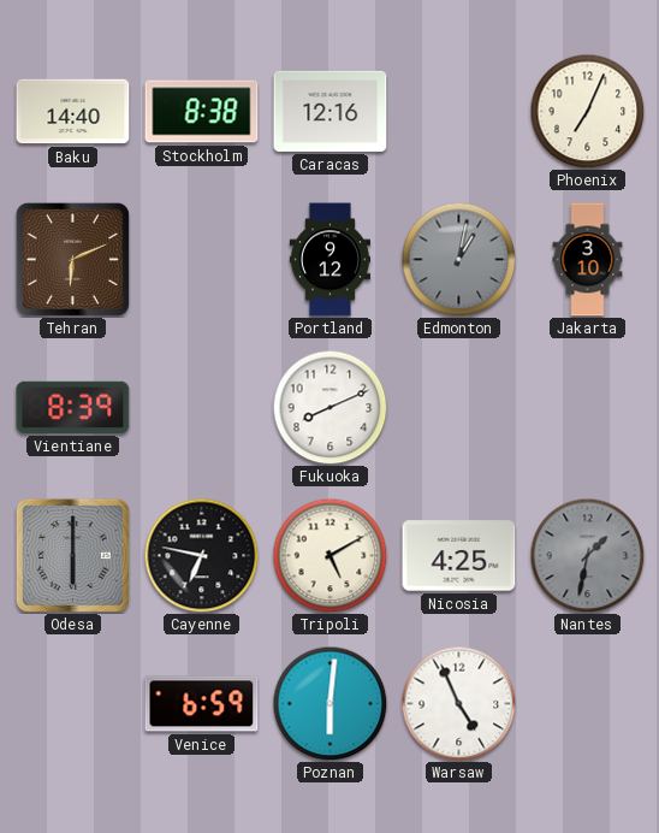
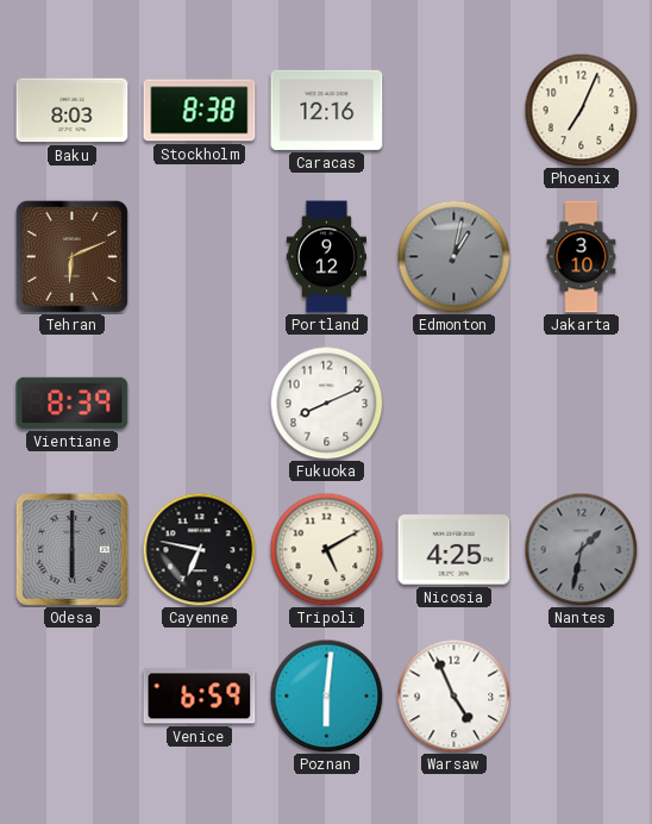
Baku: 14:40 -> 8:03
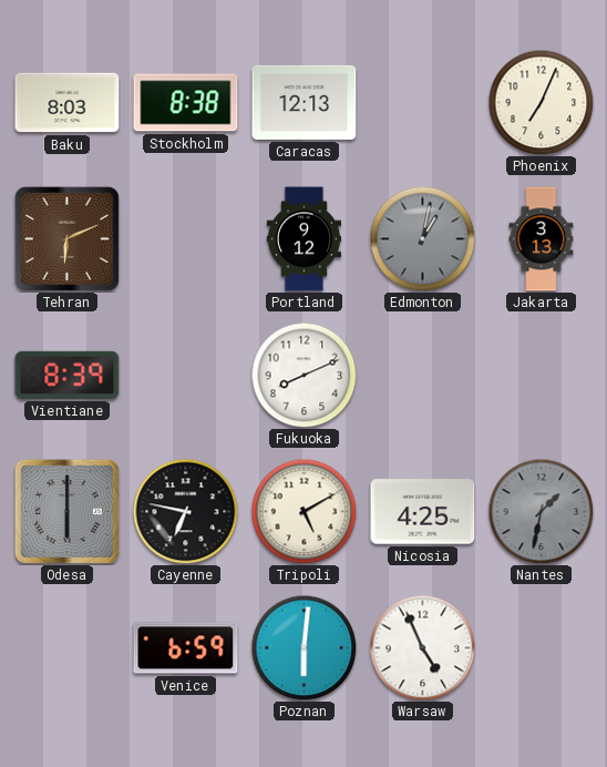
Caracas: 12:16 -> 12:13
Jakarta: 3:10 -> 3:13
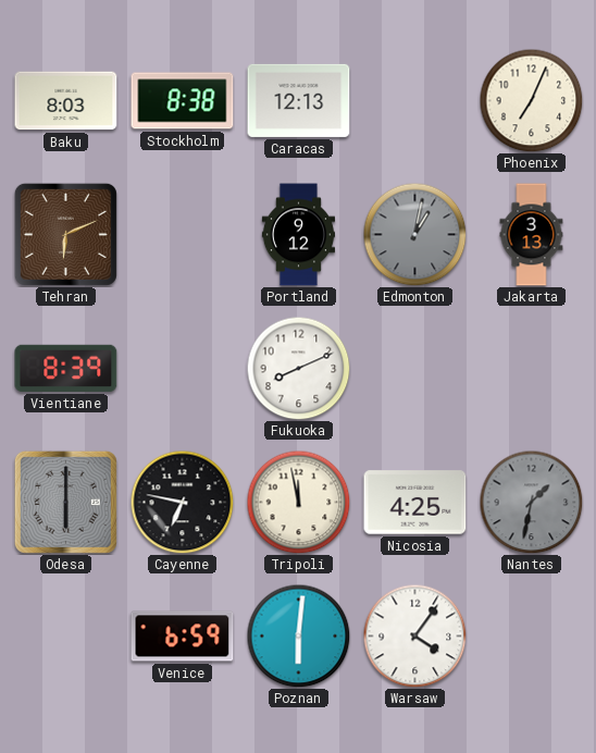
Tripoli: 5:10 -> 11:58
Warsaw: 4:56 -> 4:06
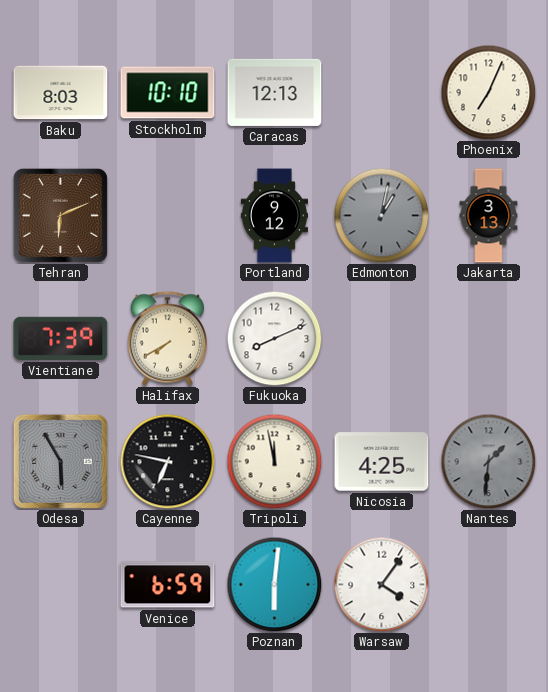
Stockholm: 8:38 -> 10:10
Vientiane: 8:39 -> 7:39
Halifax: none -> 7:40
Odesa: 6:00 -> 5:55
Nantes: 1:32 -> 1:31
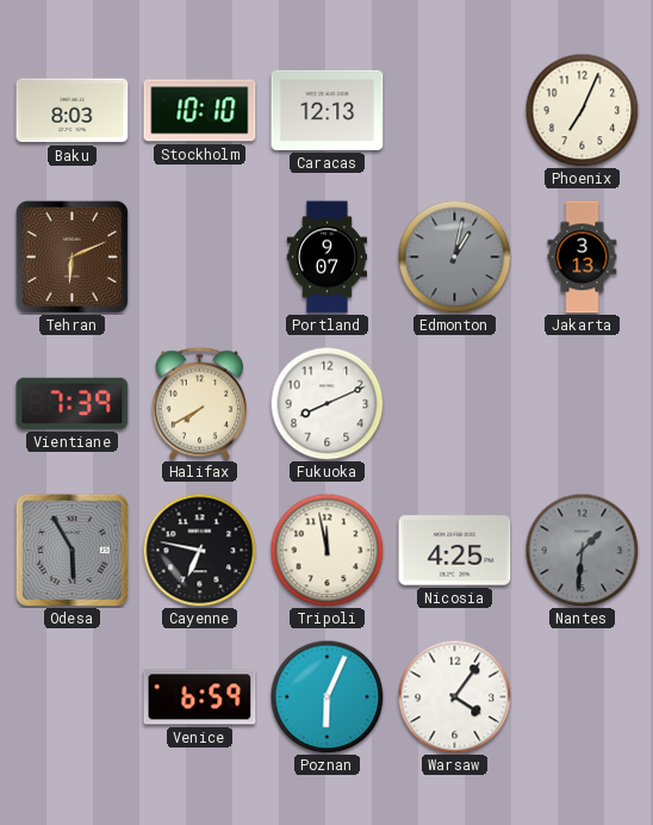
Portland: 9:12 -> 9:07
Poznan: 6:01 -> 6:04
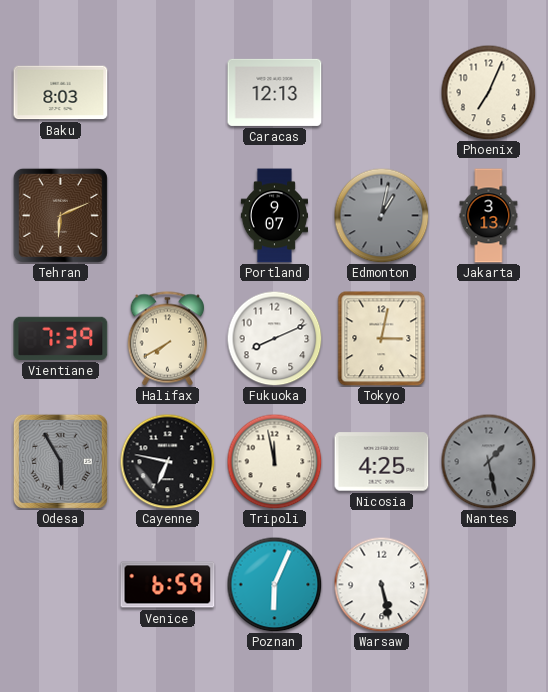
Stockholm: 10:10 -> none
Tokyo: none -> 3:02
Nantes: 1:31 -> 1:28
Warsaw: 4:06 -> 5:28
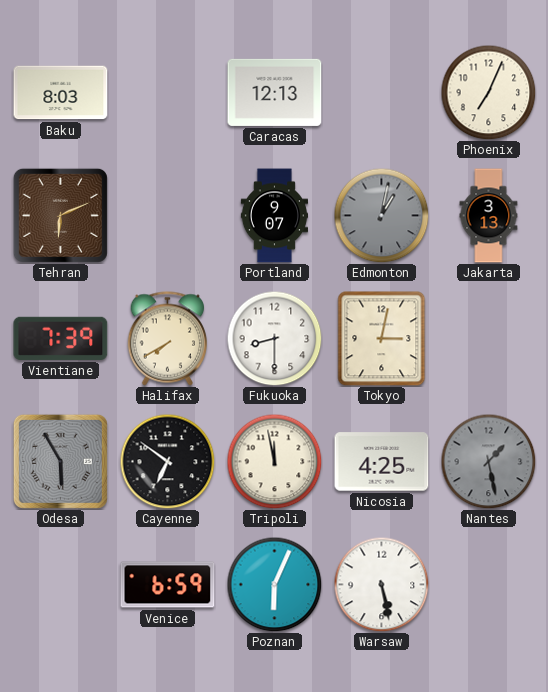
Fukuoka: 8:11 -> 8:30
Cayenne: 6:47 -> 6:51
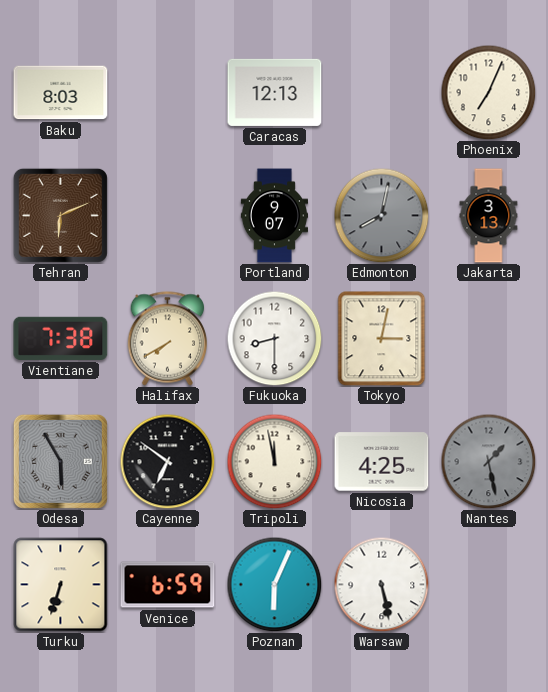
Edmonton: 1:02 -> 8:02
Vientiane: 7:39 -> 7:38
Turku: none -> 6:33
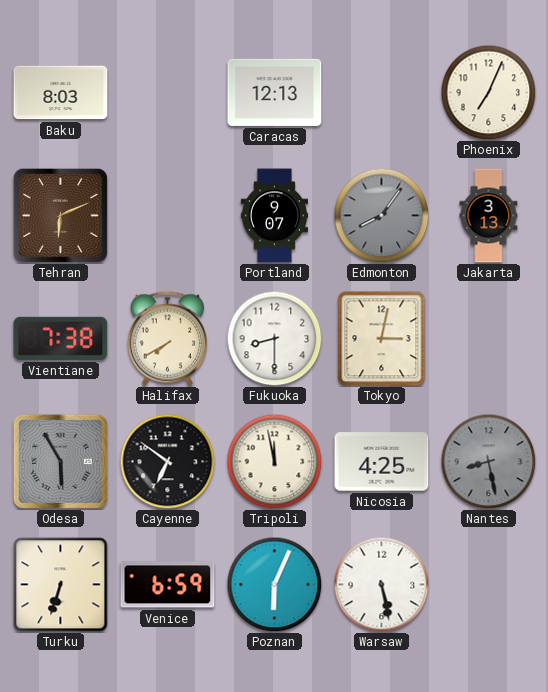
Edmonton: 8:02 -> 8:06
Nantes: 1:28 -> 8:28
